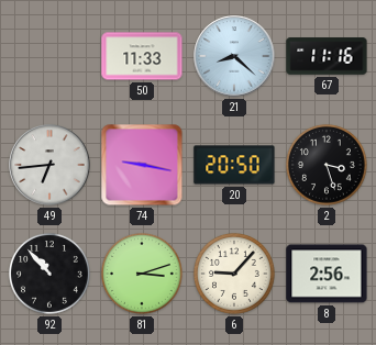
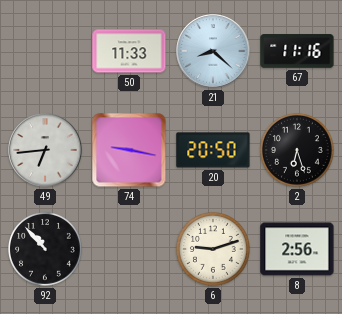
2: 3:27 -> 6:27
81: 3:12 -> none
6: 9:07 -> 9:12
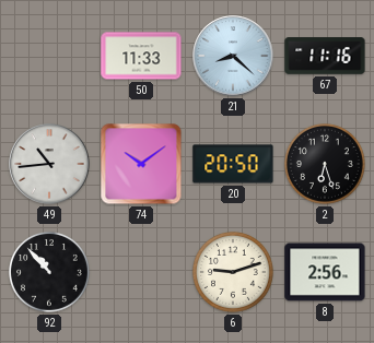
49: 6:44 -> 10:44
74: 9:17 -> 10:09
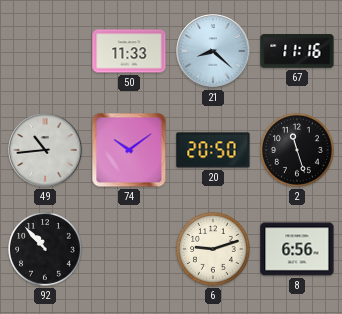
2: 6:27 -> 11:27
8: 2:56 -> 6:56
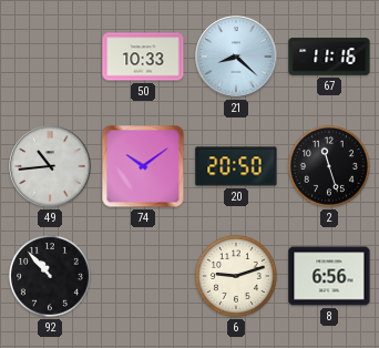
50: 11:33 -> 10:33
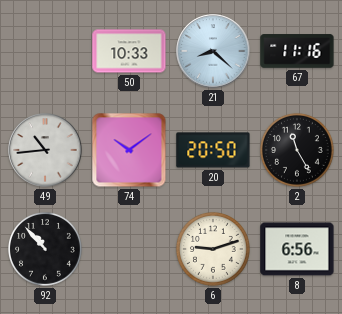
2: 11:27 -> 11:25
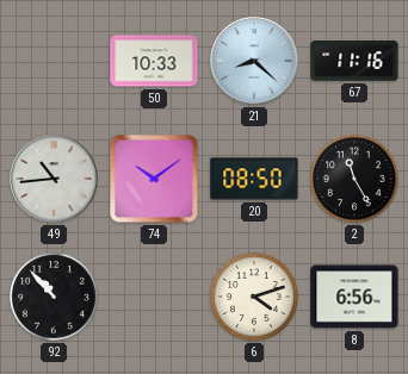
20: 20:50 -> 08:50
6: 9:12 -> 4:12
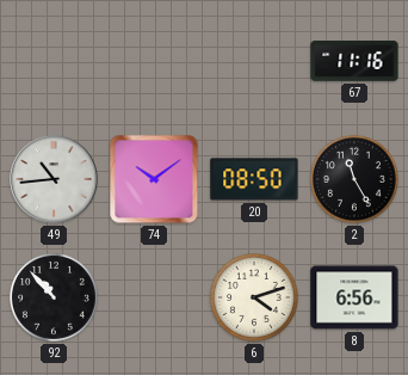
50: 10:33 -> none
21: 8:22 -> none
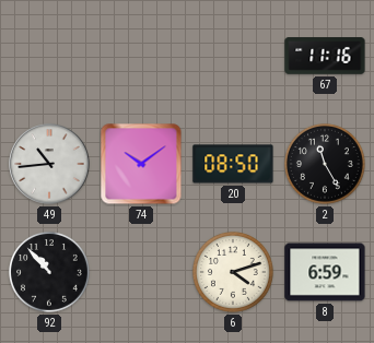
8: 6:56 -> 6:59
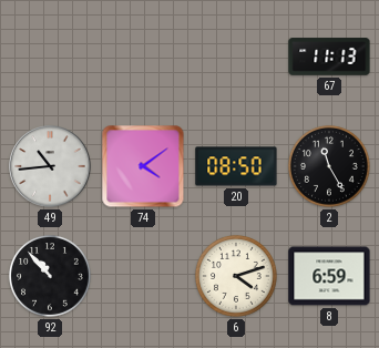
67: 11:16 -> 11:13
74: 10:09 -> 4:09
